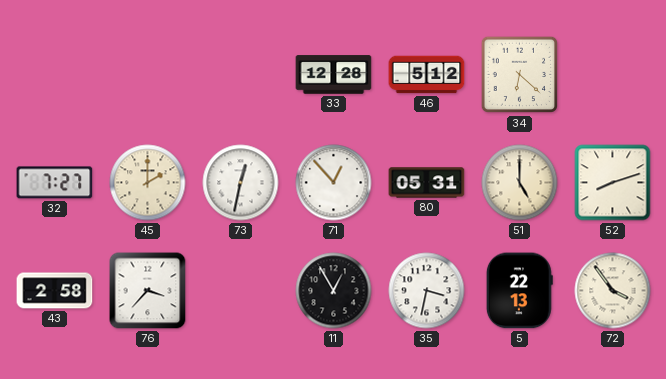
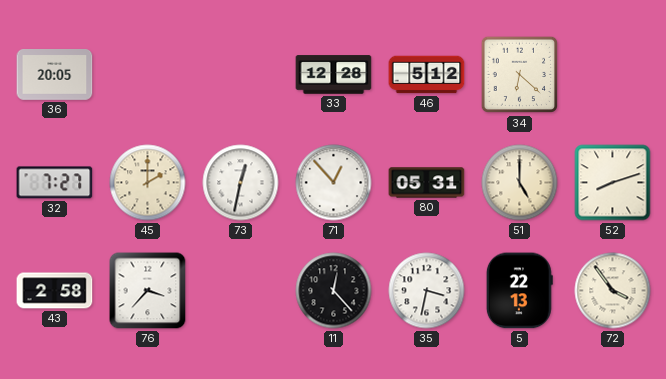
36: none -> 20:05
11: 12:55 -> 12:23
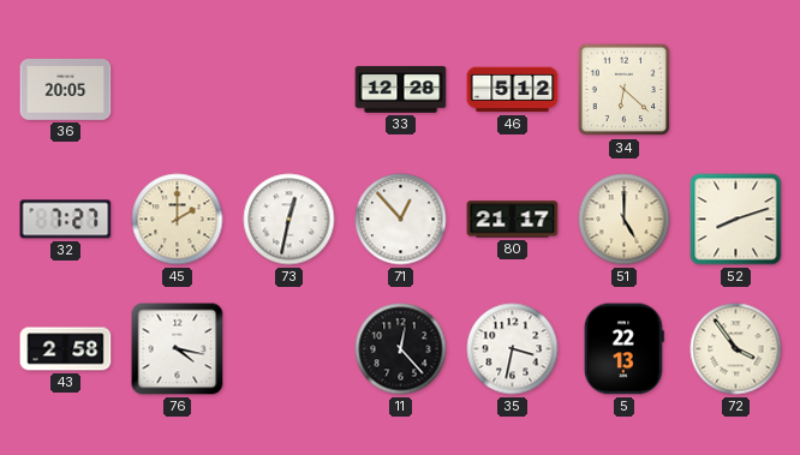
80: 05:31 -> 21:17
76: 3:37 -> 4:17
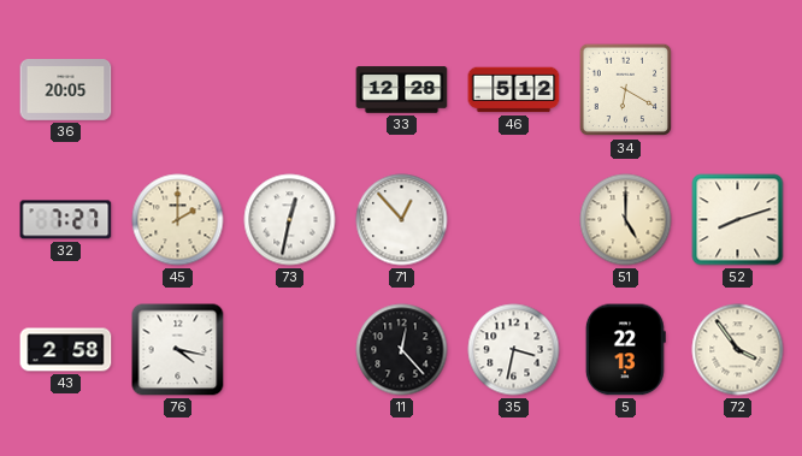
34: 6:22 -> 6:20
80: 21:17 -> none
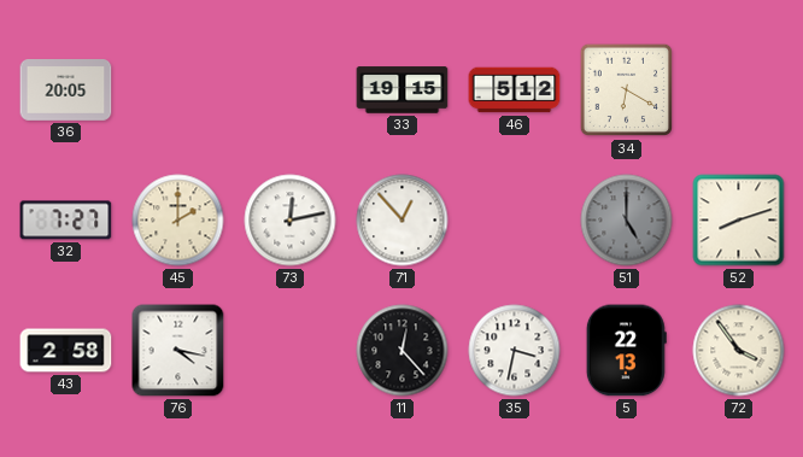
33: 12:28 -> 19:15
73: 12:32 -> 12:13
51 dial: cream -> grey
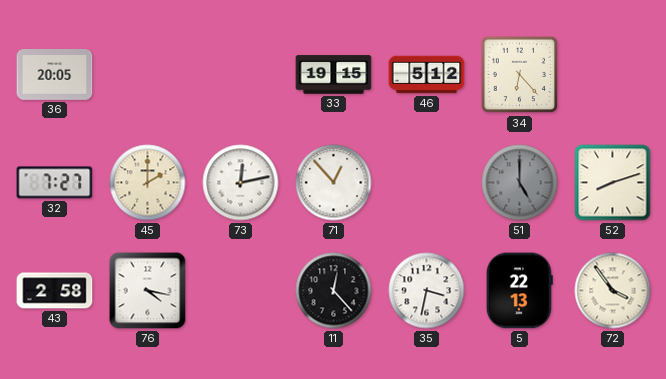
34: 6:20 -> 6:23
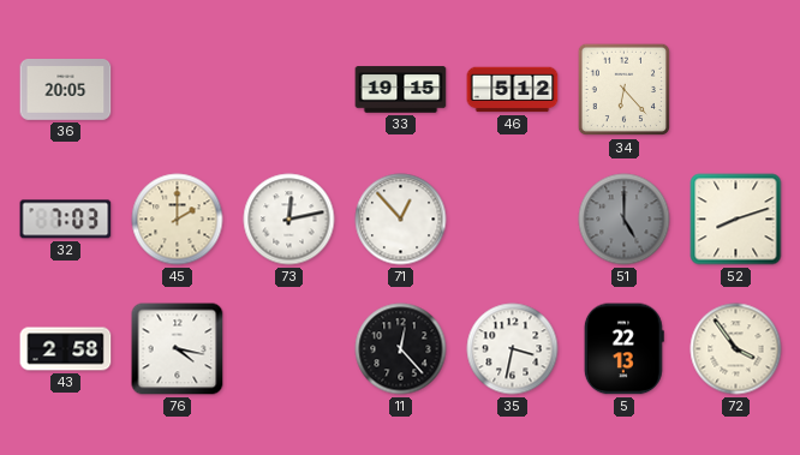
32: 7:27 -> 7:03
